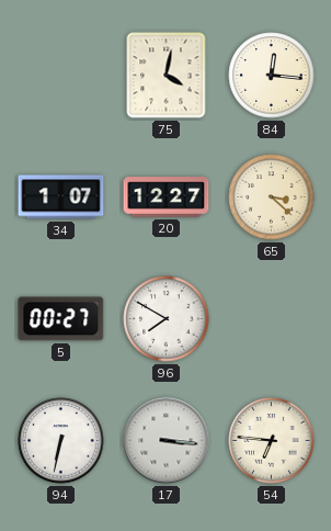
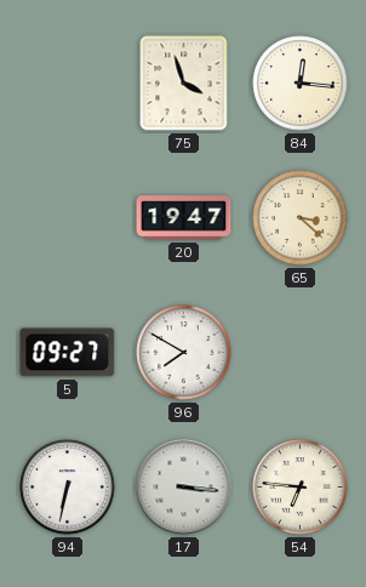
75: 4:02 -> 3:57
34: 1:07 -> none
20: 12:27 -> 19:47
5: 00:27 -> 09:27
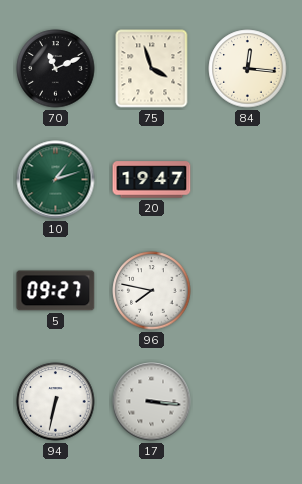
70: none -> 11:11
10: none -> 1:12
65: 3:22 -> none
96: 7:50 -> 7:47
54: 6:46 -> none
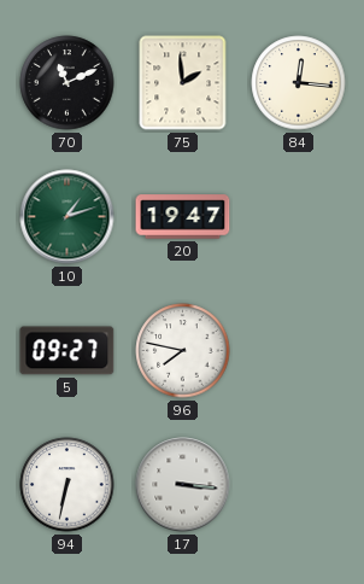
75: 3:57 -> 1:59
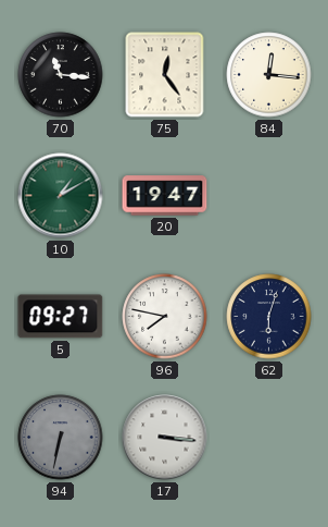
70: 11:11 -> 11:16
75: 1:59 -> 12:24
10: 1:12 -> 1:10
62: none -> 6:03
94 dial: white -> grey
